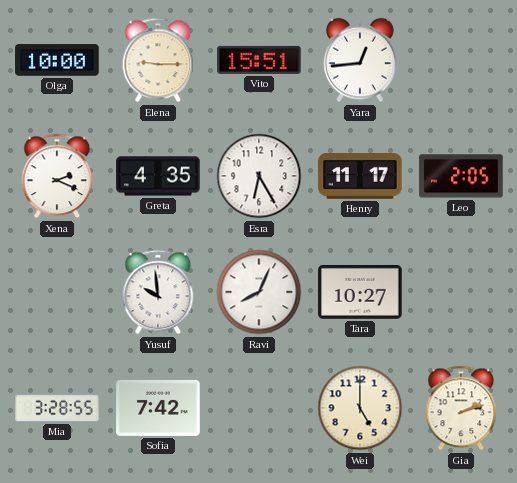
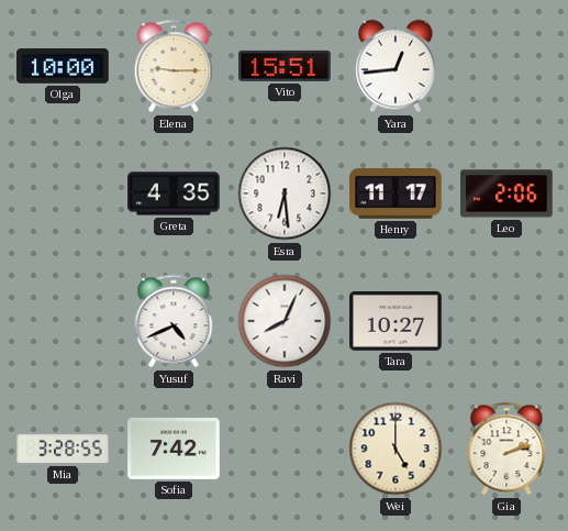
Xena: 2:19 -> none
Esra: 6:25 -> 6:29
Leo: 2:05 -> 2:06
Yusuf: 9:59 -> 4:41
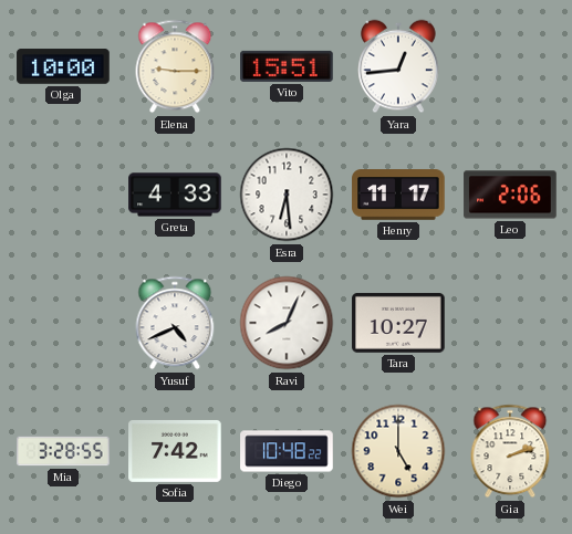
Greta: 4:35 -> 4:33
Diego: none -> 10:48
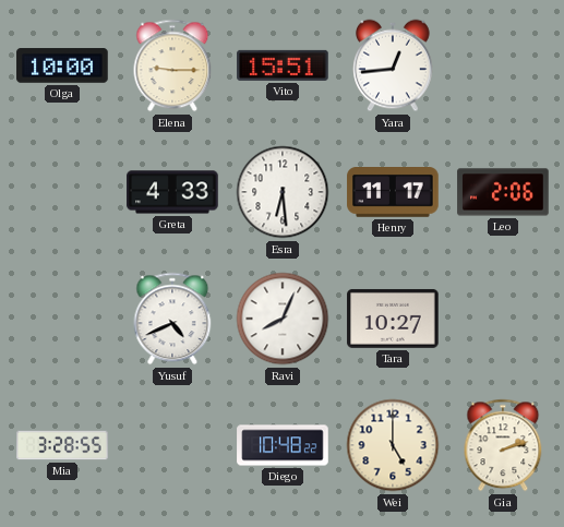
Sofia: 7:42 -> none
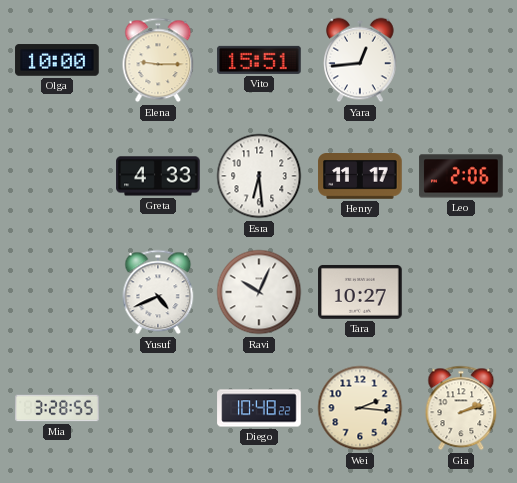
Ravi: 8:04 -> 10:04
Wei: 5:00 -> 2:16
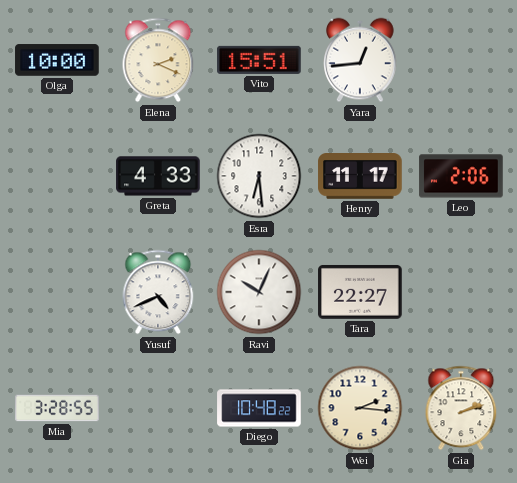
Elena: 9:15 -> 2:19
Tara: 10:27 -> 22:27
